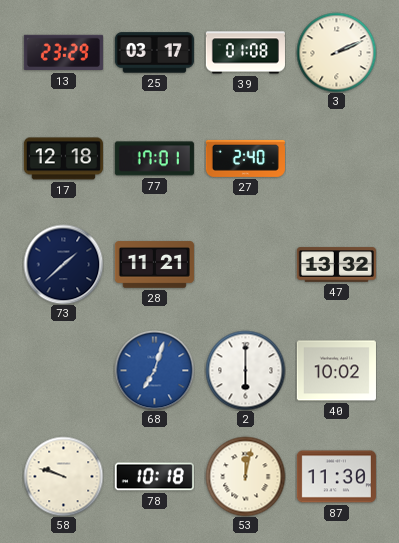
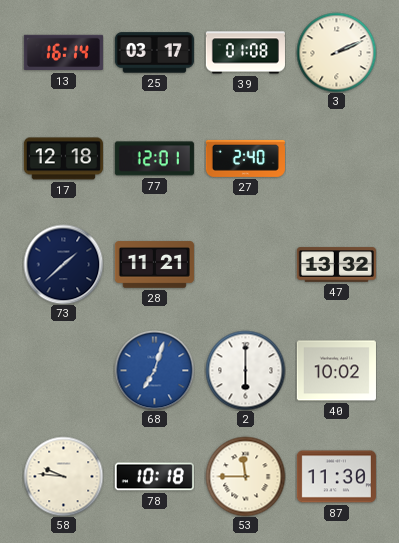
13: 23:29 -> 16:14
77: 17:01 -> 12:01
58: 9:48 -> 9:46
53: 12:02 -> 11:45
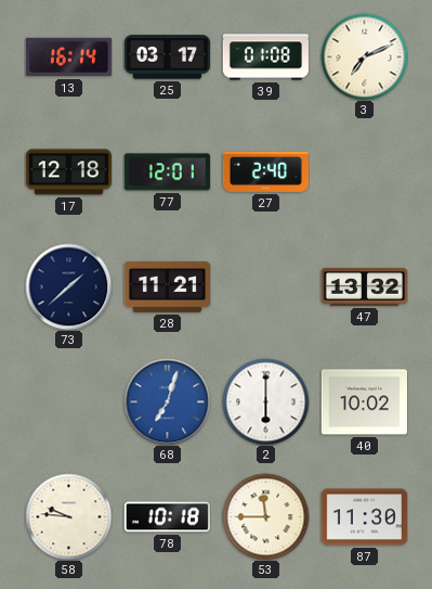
3: 2:11 -> 7:11
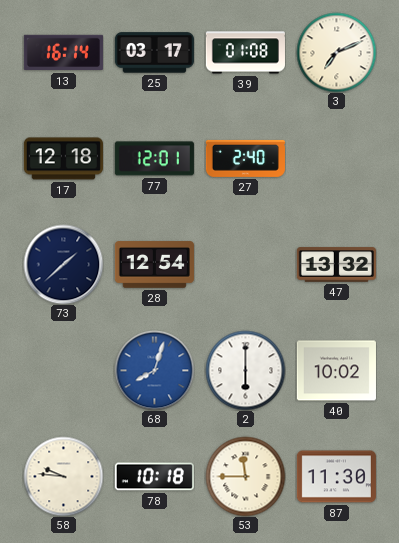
28: 11:21 -> 12:54
68: 7:03 -> 8:03
